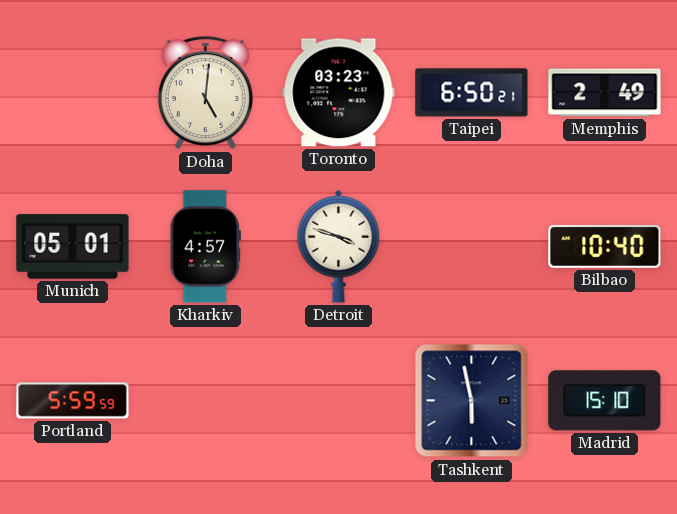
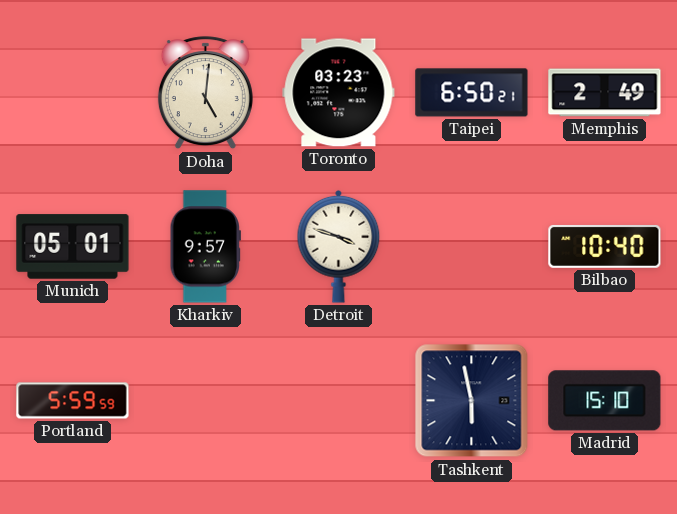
Kharkiv: 4:57 -> 9:57
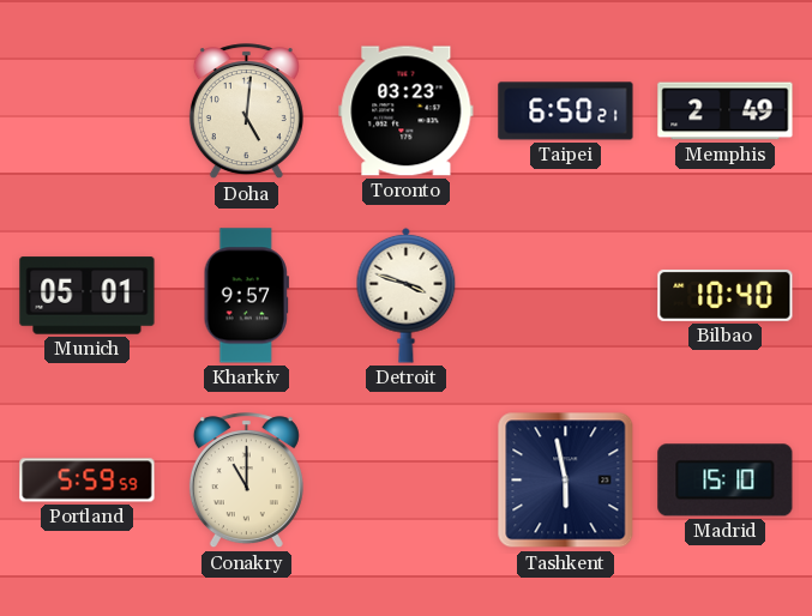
Conakry: none -> 11:00
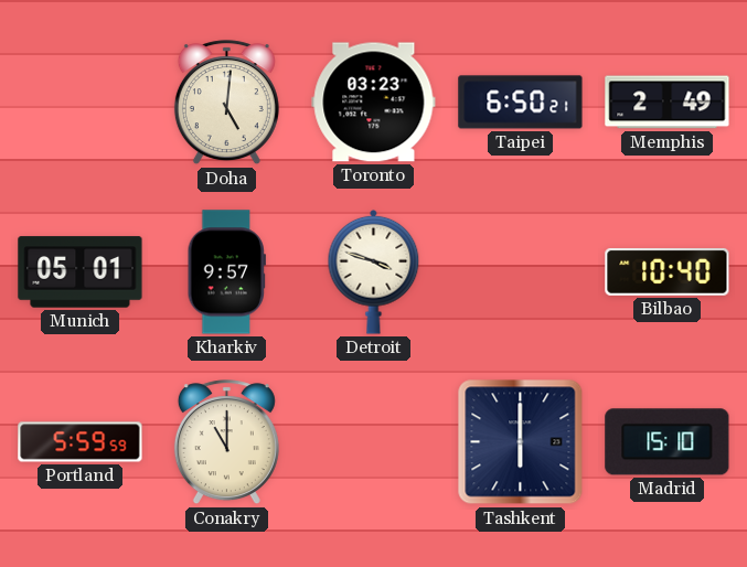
Tashkent: 5:58 -> 6:00
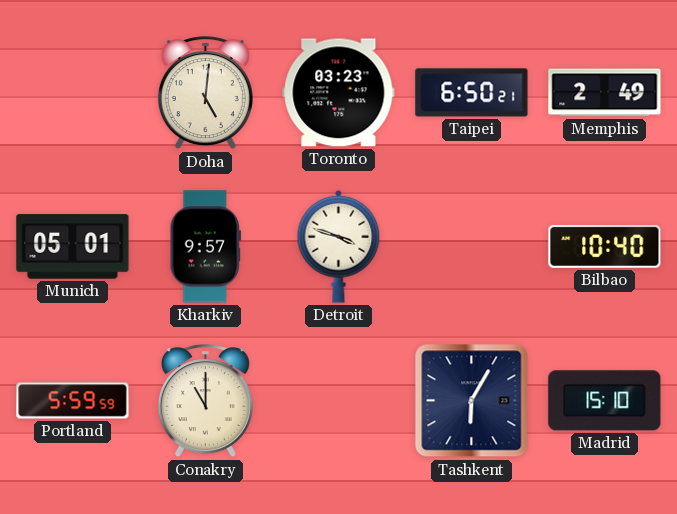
Tashkent: 6:00 -> 6:05
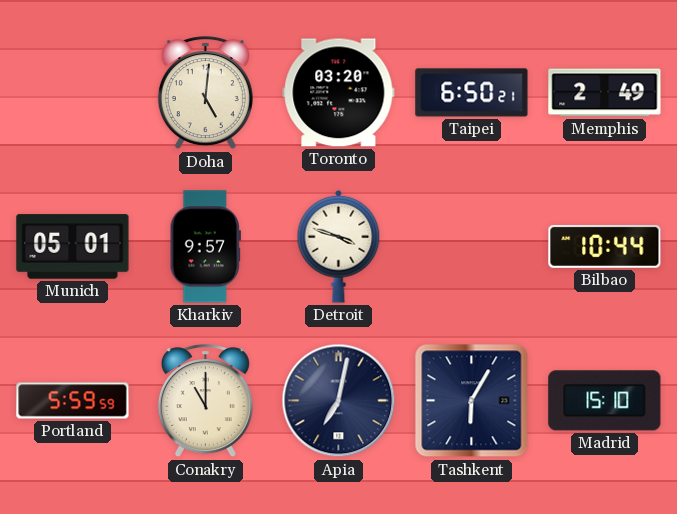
Toronto: 03:23 -> 03:20
Bilbao: 10:40 -> 10:44
Apia: none -> 7:02
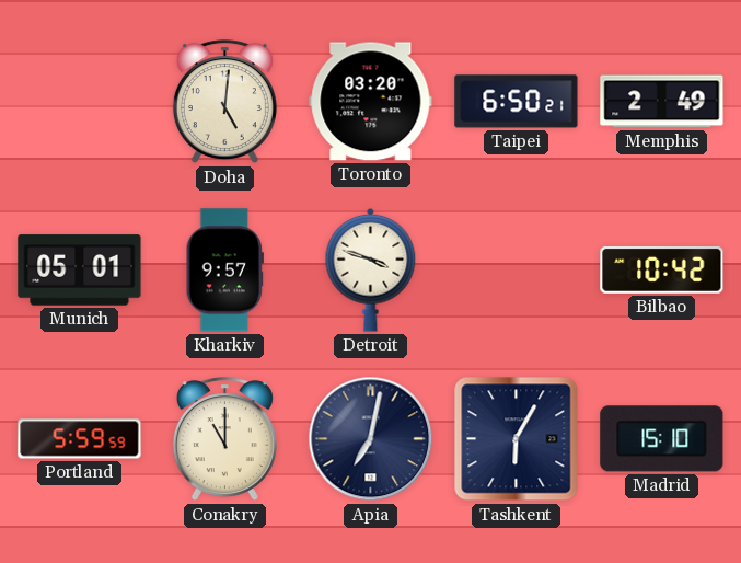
Bilbao: 10:44 -> 10:42
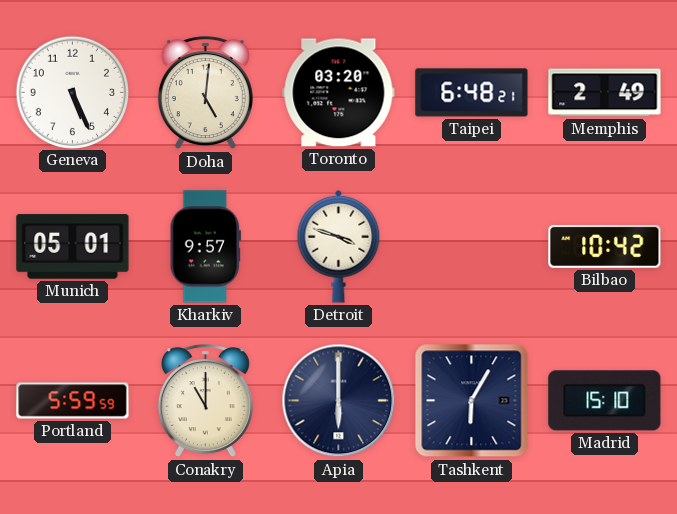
Geneva: none -> 5:26
Taipei: 6:50 -> 6:48
Apia: 7:02 -> 6:00
